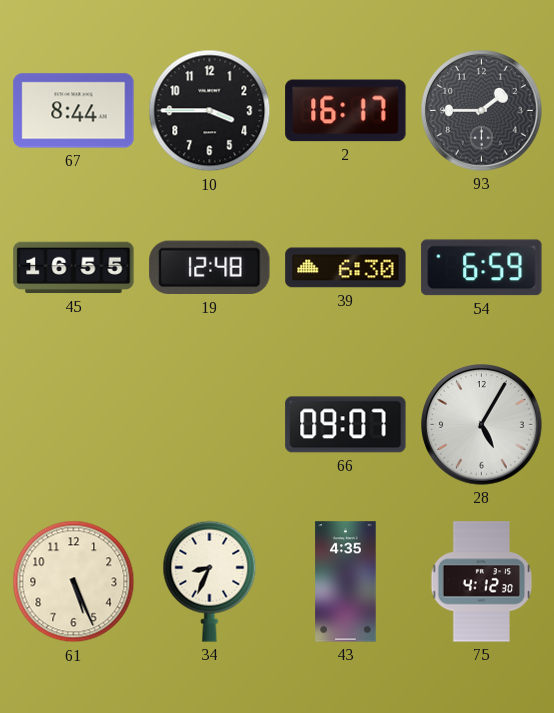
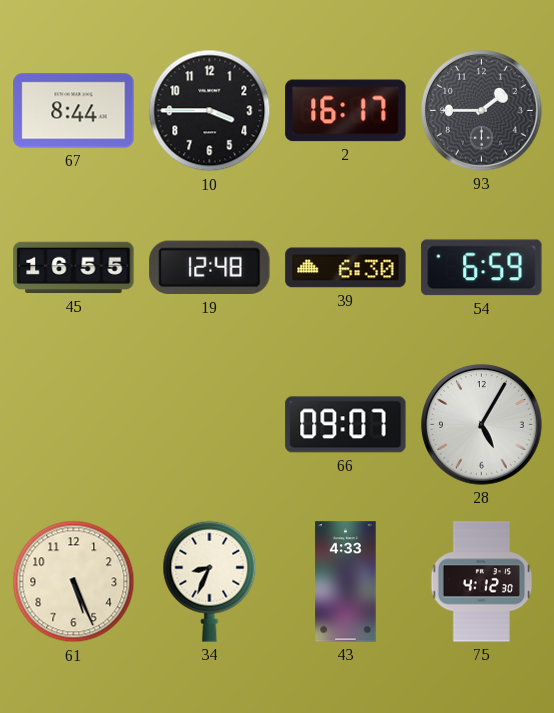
43: 4:35 -> 4:33
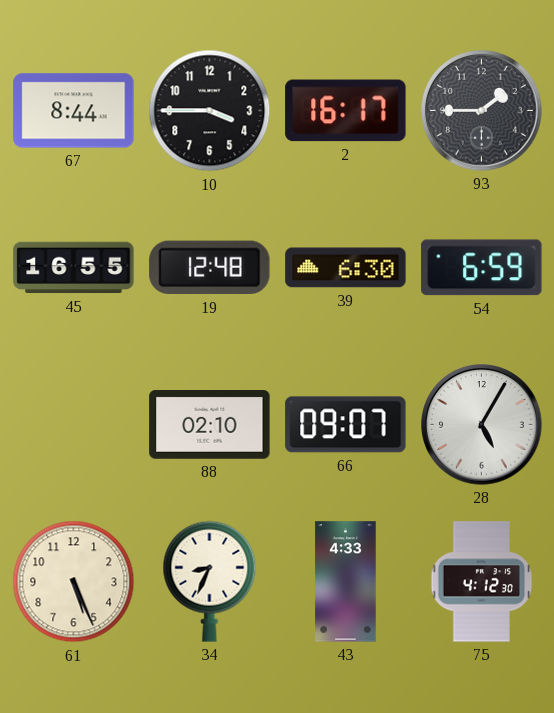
88: none -> 02:10
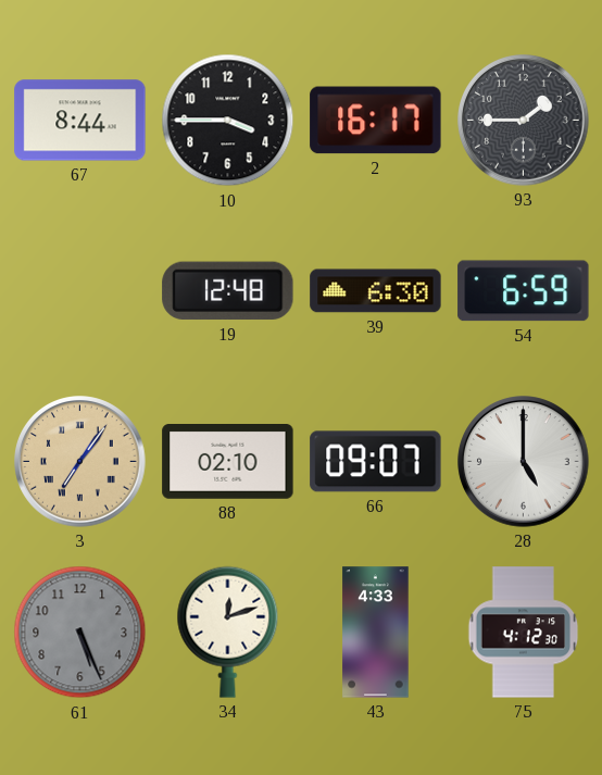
45: 16:55 -> none
3: none -> 7:06
28: 5:05 -> 5:00
61 dial: cream -> grey
34: 8:34 -> 12:12
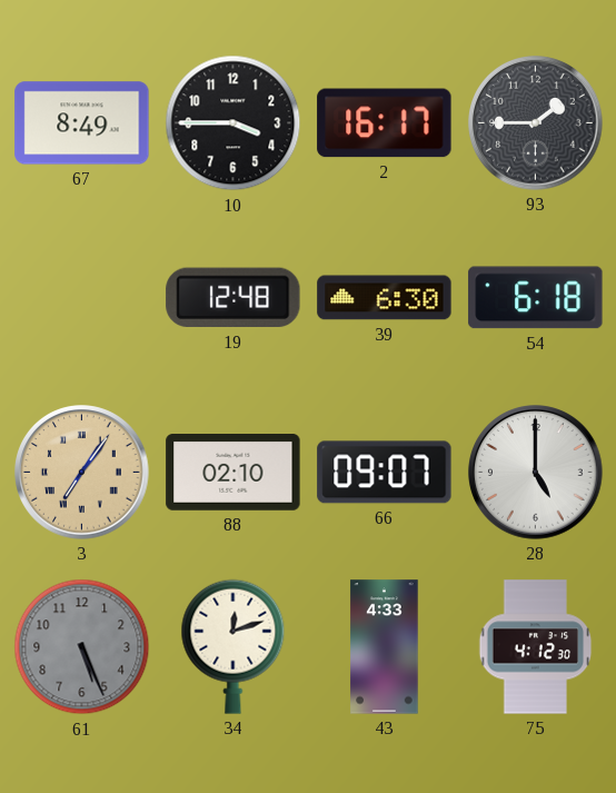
67: 8:44 -> 8:49
54: 6:59 -> 6:18
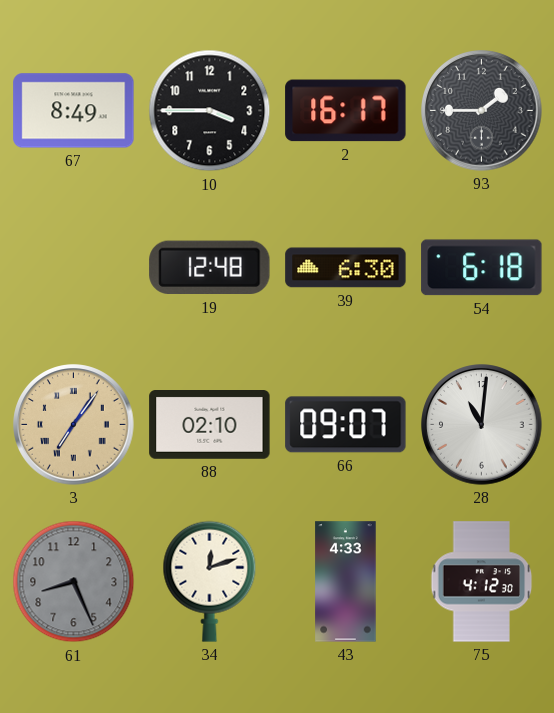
28: 5:00 -> 11:01
61: 5:26 -> 8:26
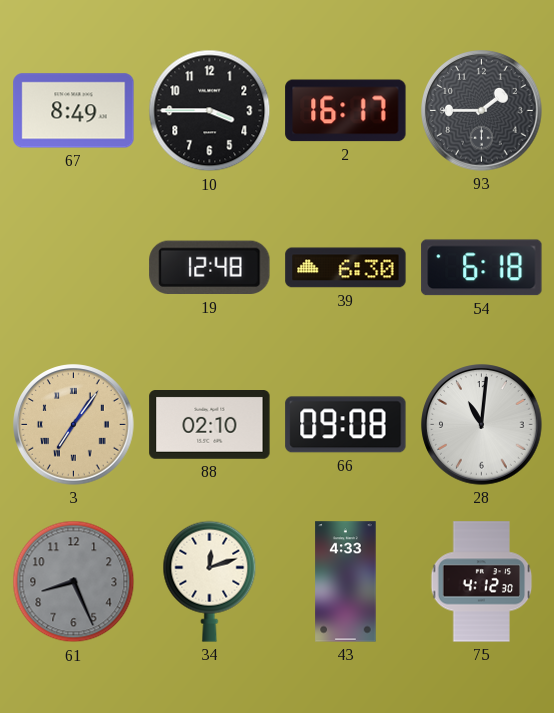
66: 09:07 -> 09:08
